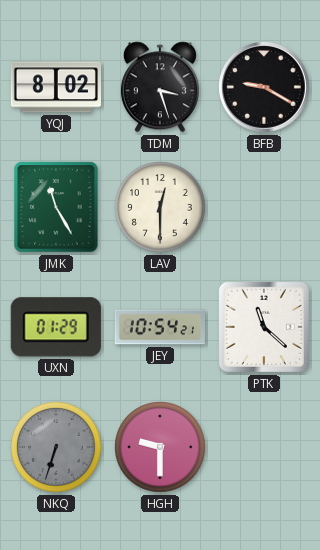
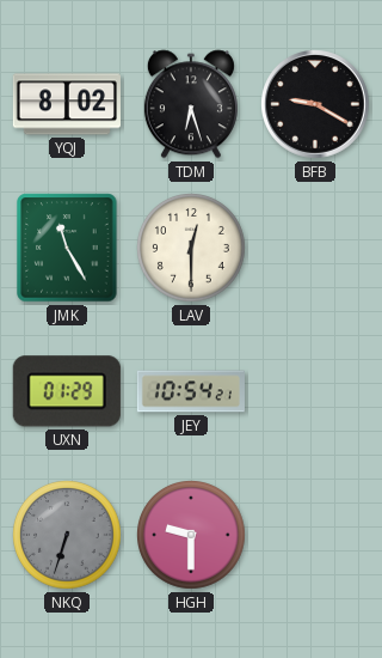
TDM: 3:27 -> 6:27
PTK: 11:22 -> none
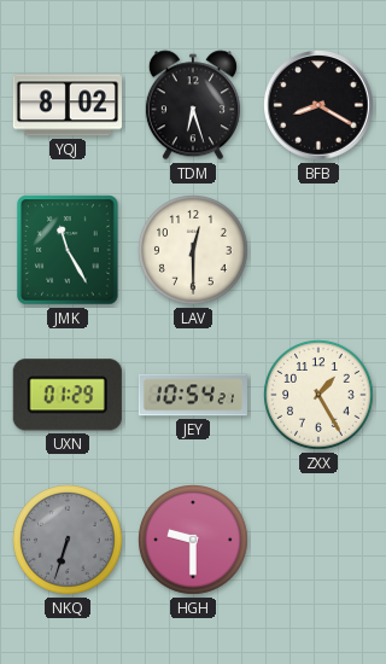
BFB: 9:20 -> 8:20
ZXX: none -> 1:25
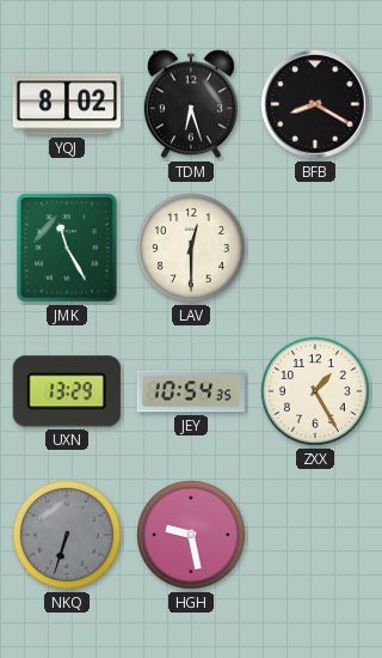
UXN: 01:29 -> 13:29
JEY: 10:54:21 -> 10:54:35
HGH: 9:30 -> 9:28
